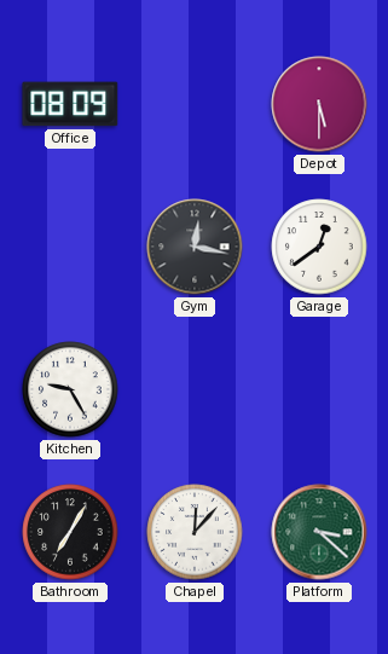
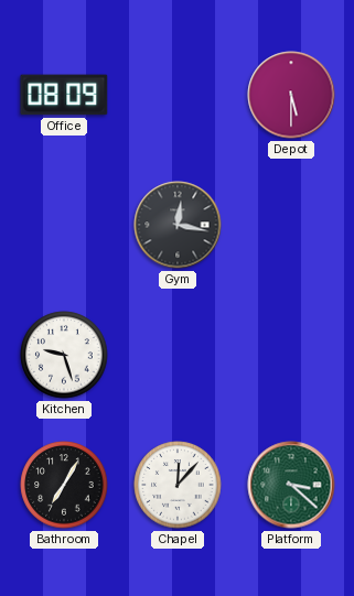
Garage: 12:39 -> none
Kitchen: 9:25 -> 9:27
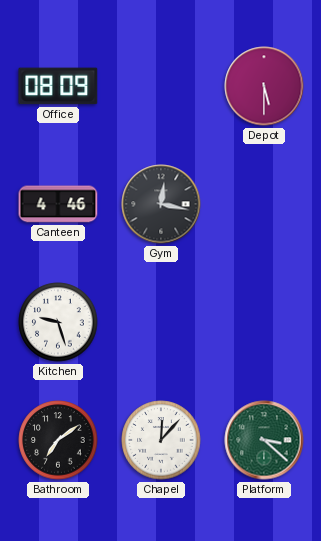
Canteen: none -> 4:46
Bathroom: 7:05 -> 7:09
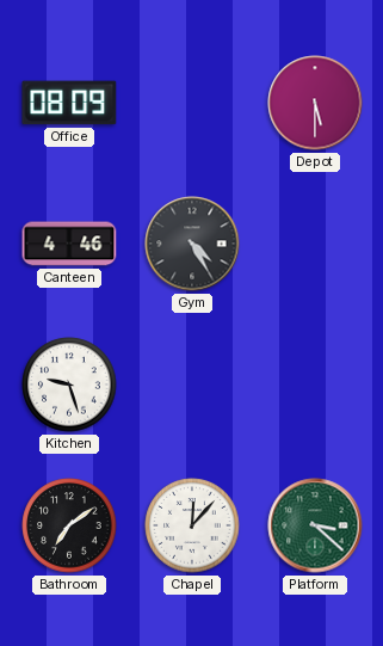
Gym: 12:17 -> 4:25
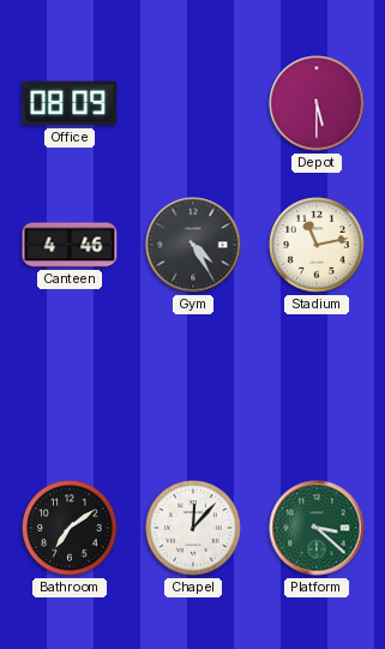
Stadium: none -> 11:13
Kitchen: 9:27 -> none
